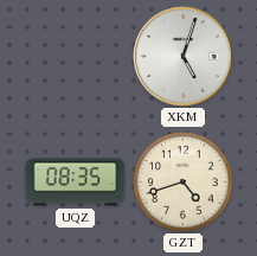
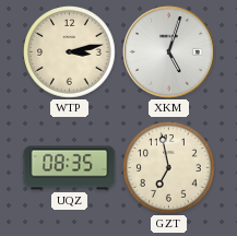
WTP: none -> 3:13
GZT: 4:42 -> 6:58
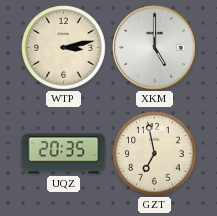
XKM: 5:03 -> 5:00
UQZ: 08:35 -> 20:35
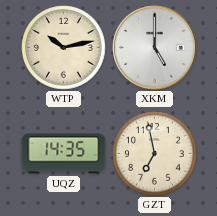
WTP: 3:13 -> 10:13
UQZ: 20:35 -> 14:35
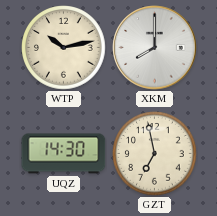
XKM: 5:00 -> 8:00
UQZ: 14:35 -> 14:30
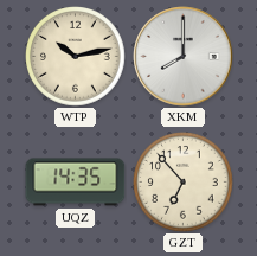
UQZ: 14:30 -> 14:35
GZT: 6:58 -> 6:53
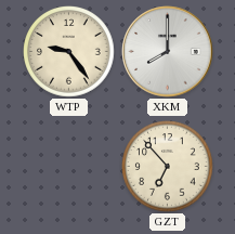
WTP: 10:13 -> 9:24
UQZ: 14:35 -> none
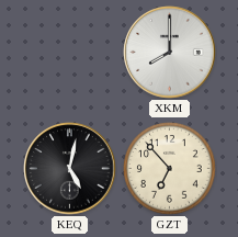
WTP: 9:24 -> none
KEQ: none -> 5:02
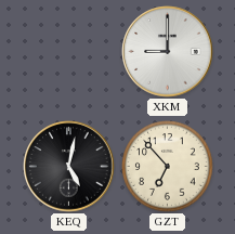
XKM: 8:00 -> 9:00
